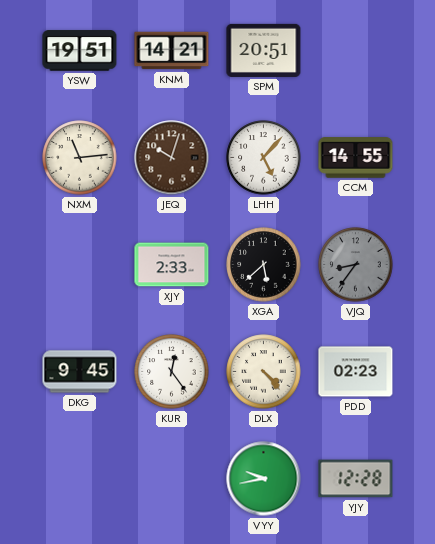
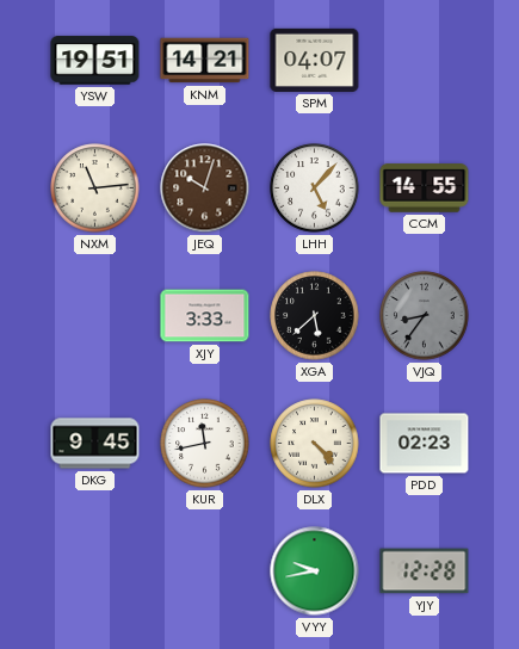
SPM: 20:51 -> 04:07
XJY: 2:33 -> 3:33
KUR: 12:24 -> 11:43
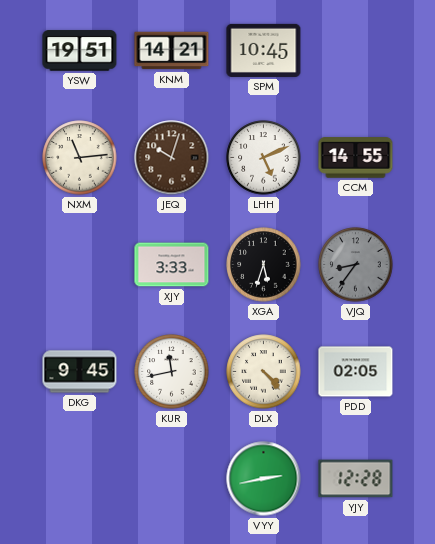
SPM: 04:07 -> 10:45
LHH: 5:07 -> 5:11
XGA: 5:38 -> 5:33
PDD: 02:23 -> 02:05
VYY: 9:43 -> 2:43
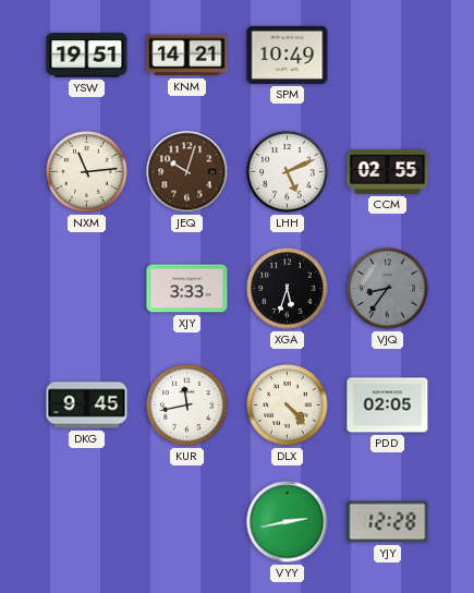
SPM: 10:45 -> 10:49
CCM: 14:55 -> 02:55
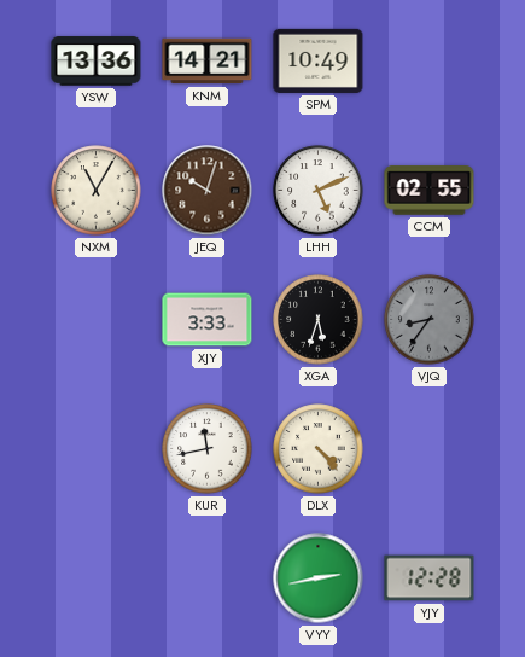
YSW: 19:51 -> 13:36
NXM: 11:14 -> 11:05
DKG: 9:45 -> none
PDD: 02:05 -> none
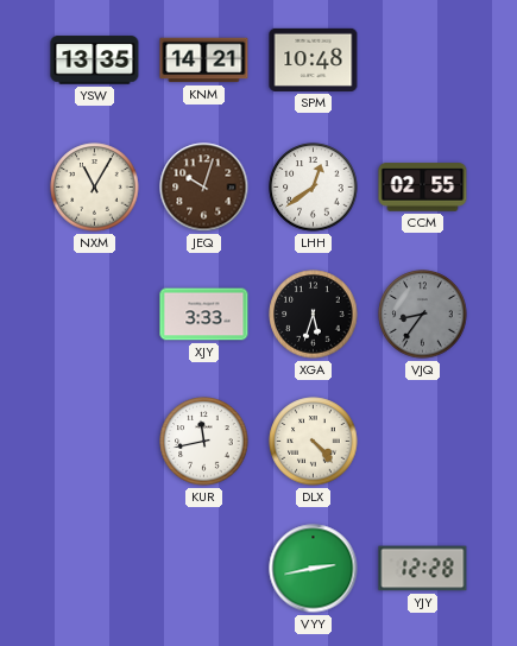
YSW: 13:36 -> 13:35
SPM: 10:49 -> 10:48
LHH: 5:11 -> 12:39
